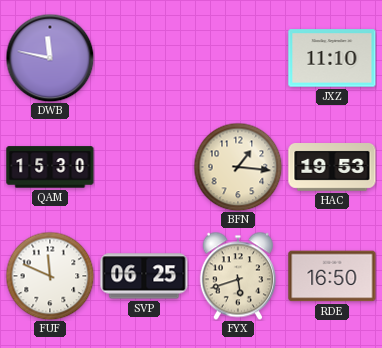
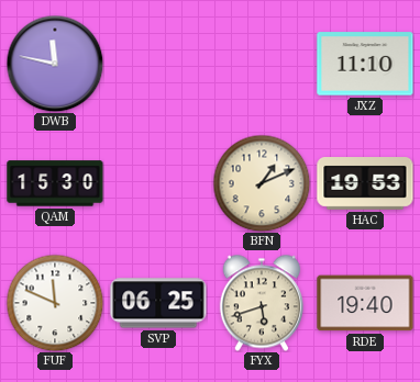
BFN: 1:16 -> 1:11
RDE: 16:50 -> 19:40
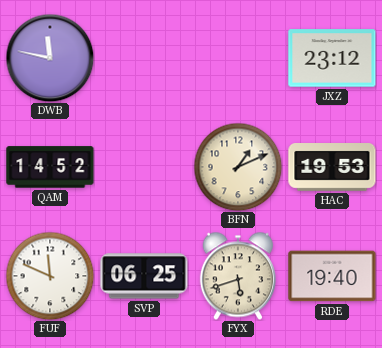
JXZ: 11:10 -> 23:12
QAM: 15:30 -> 14:52
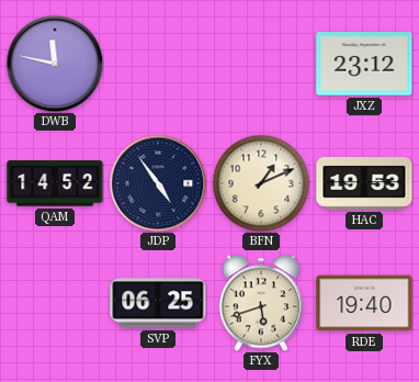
JDP: none -> 4:54
FUF: 11:49 -> none
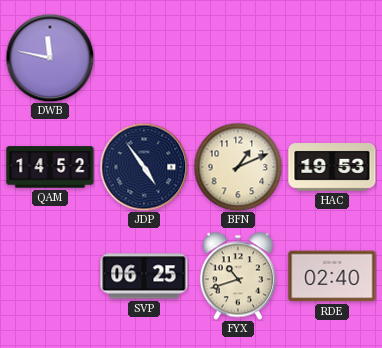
JXZ: 23:12 -> none
FYX: 5:42 -> 10:42
RDE: 19:40 -> 02:40
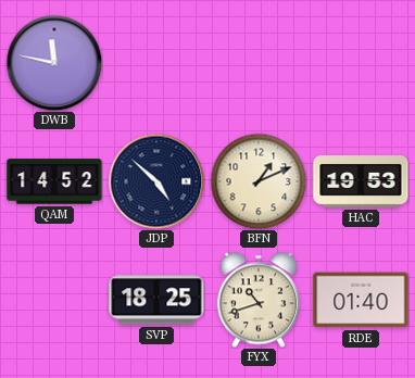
JDP: 4:54 -> 4:52
SVP: 06:25 -> 18:25
RDE: 02:40 -> 01:40
